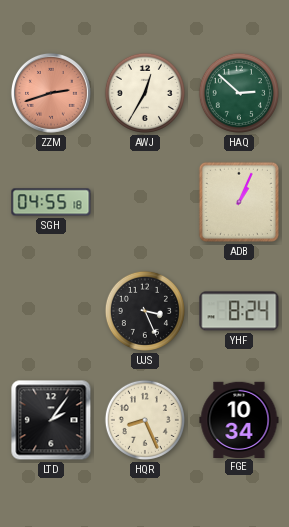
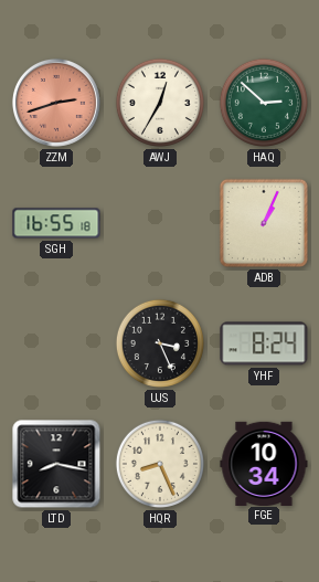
SGH: 04:55 -> 16:55
LTD: 2:06 -> 8:17
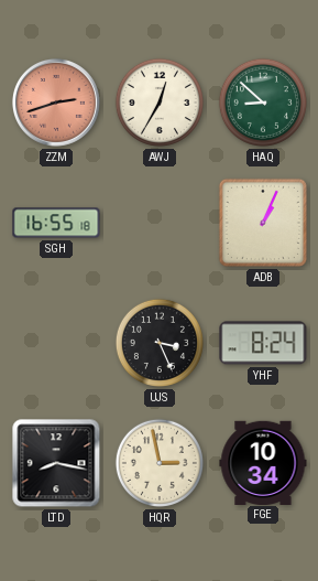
HAQ: 2:52 -> 8:52
HQR: 8:26 -> 2:58
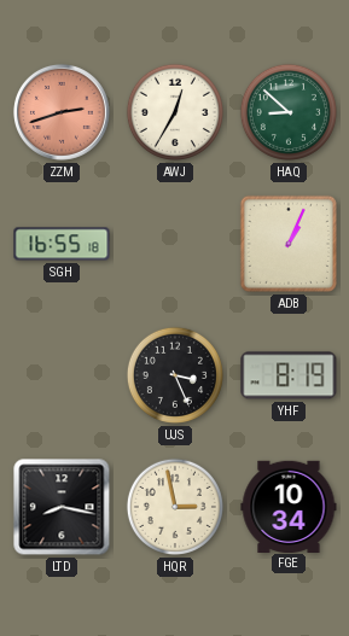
YHF: 8:24 -> 8:19
